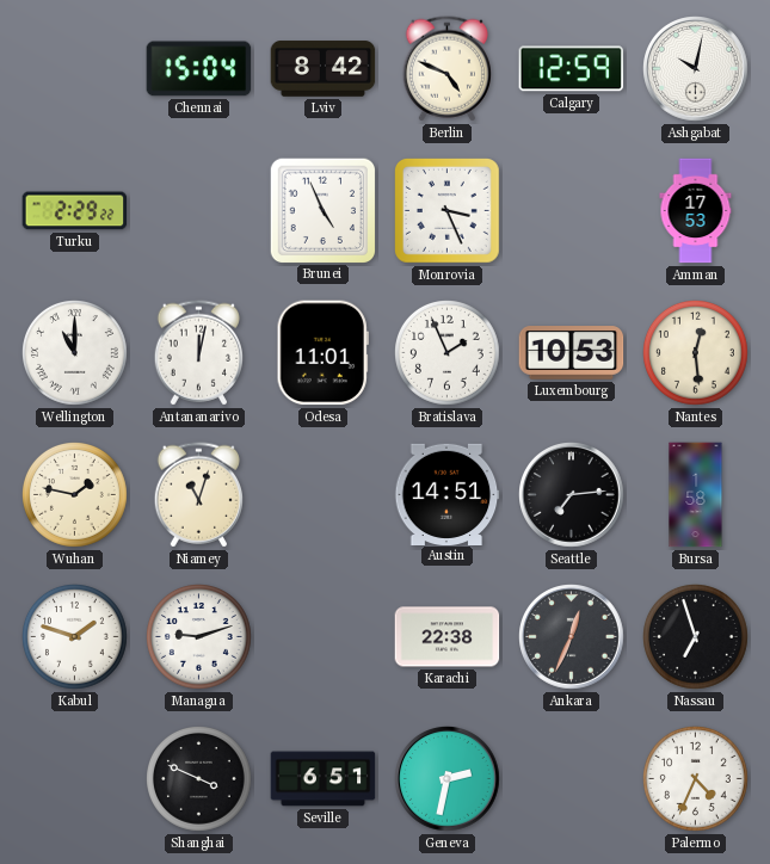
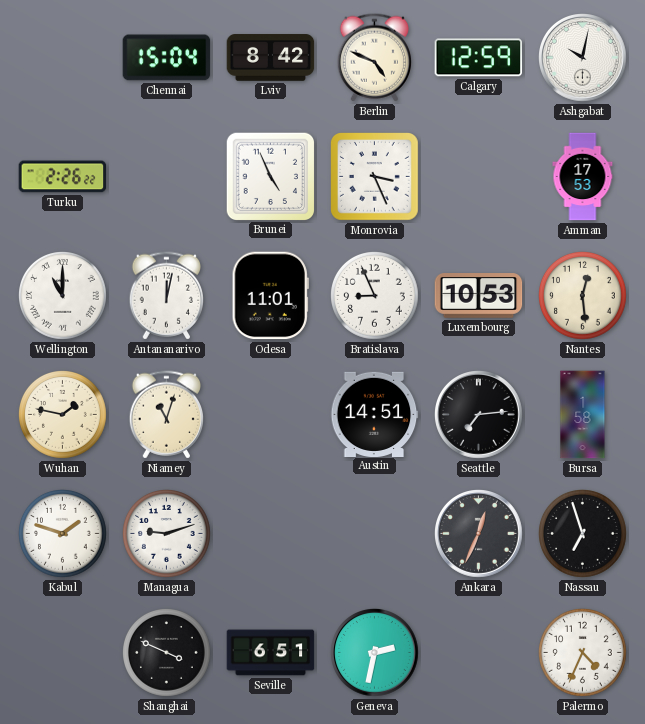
Turku: 2:29 -> 2:26
Bratislava: 1:56 -> 8:56
Karachi: 22:38 -> none
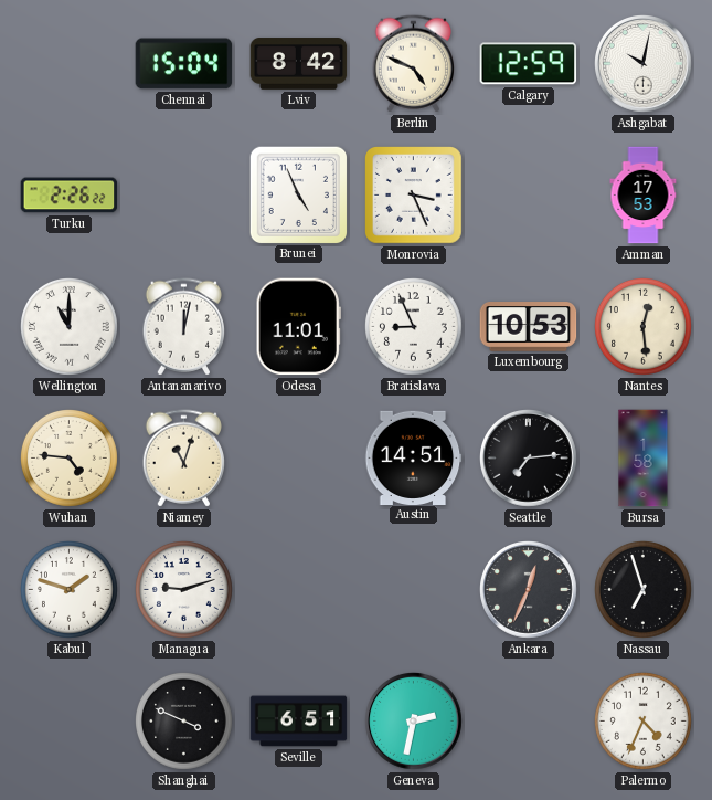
Wuhan: 1:47 -> 4:46
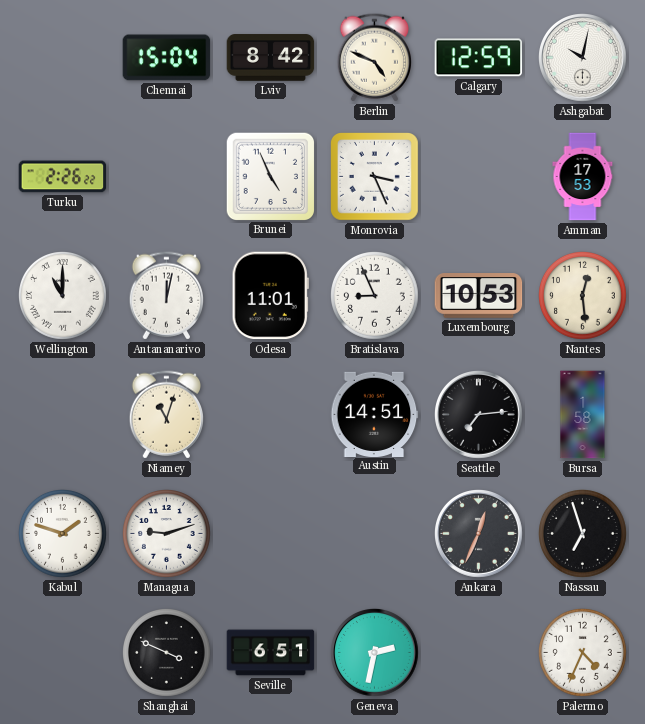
Wuhan: 4:46 -> none
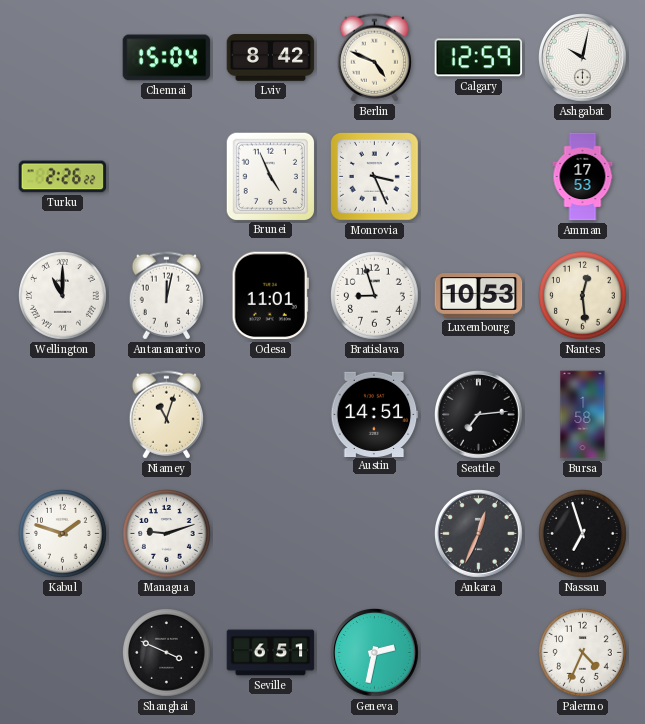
Bratislava: 8:56 -> 8:57
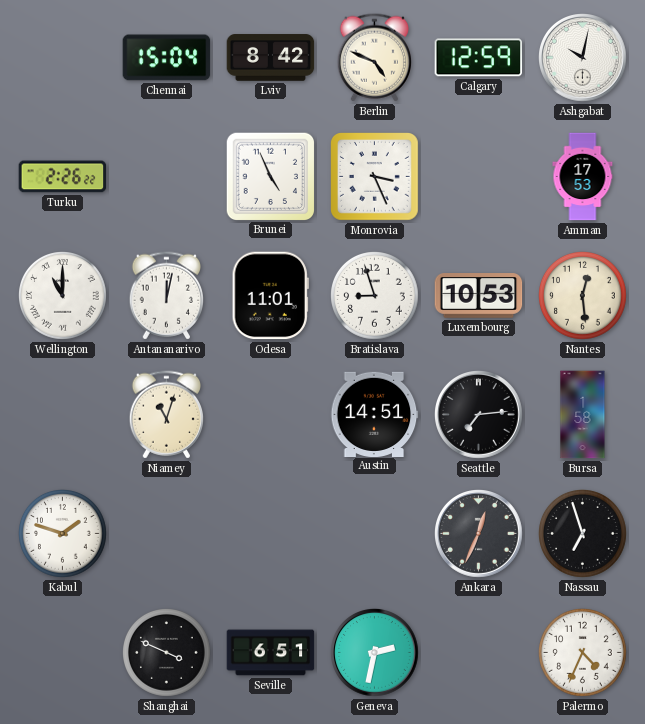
Managua: 9:12 -> none
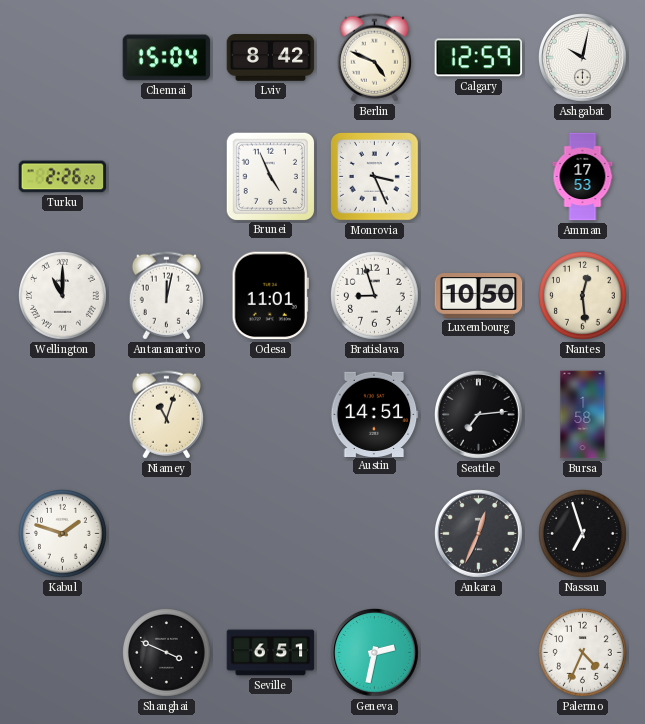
Luxembourg: 10:53 -> 10:50
